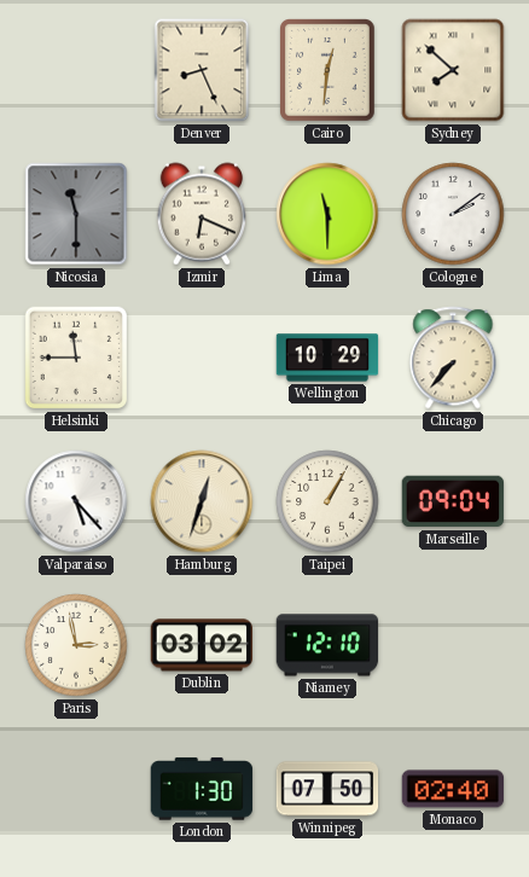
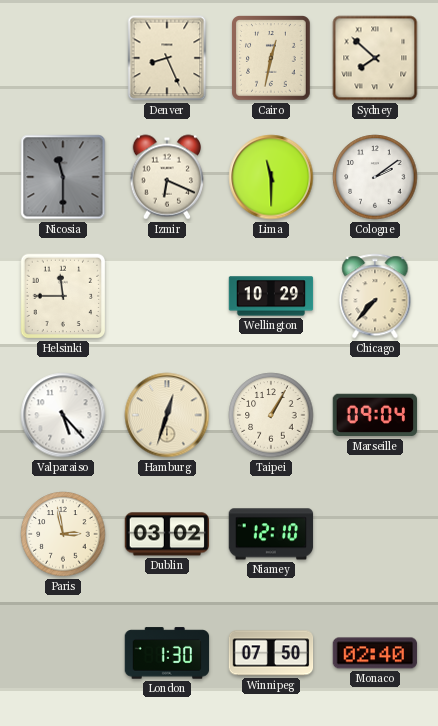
Cairo: 12:31 -> 12:32
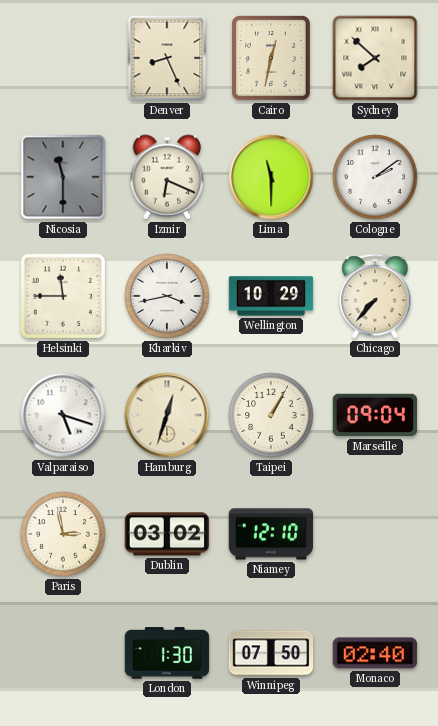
Kharkiv: none -> 3:43
Valparaiso: 5:23 -> 5:18
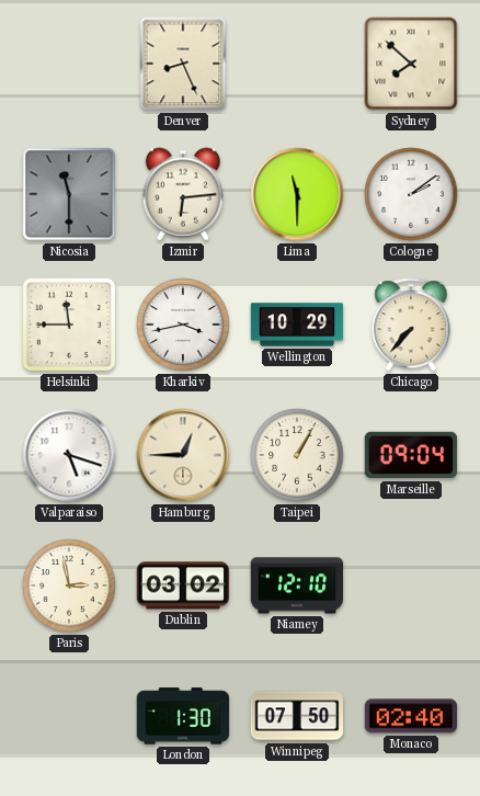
Cairo: 12:32 -> none
Izmir: 6:19 -> 6:14
Hamburg: 12:33 -> 12:45
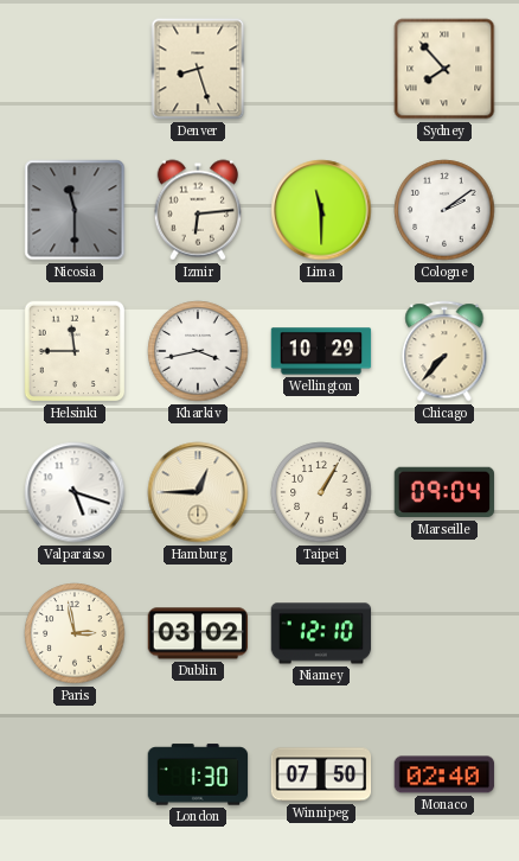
Denver: 8:26 -> 8:27
Sydney: 7:52 -> 7:53
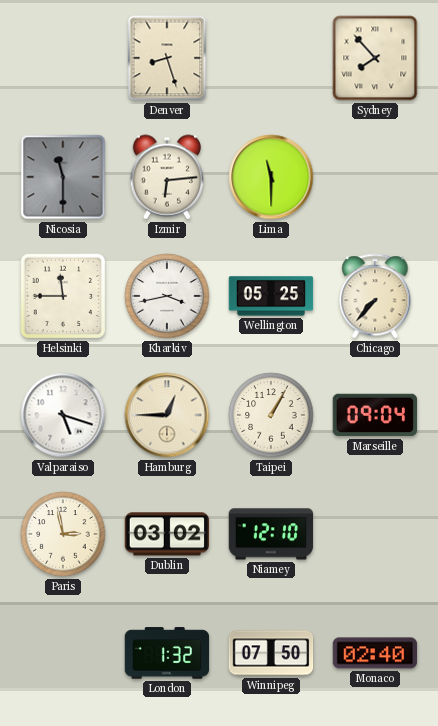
Cologne: 2:09 -> none
Wellington: 10:29 -> 05:25
London: 1:30 -> 1:32
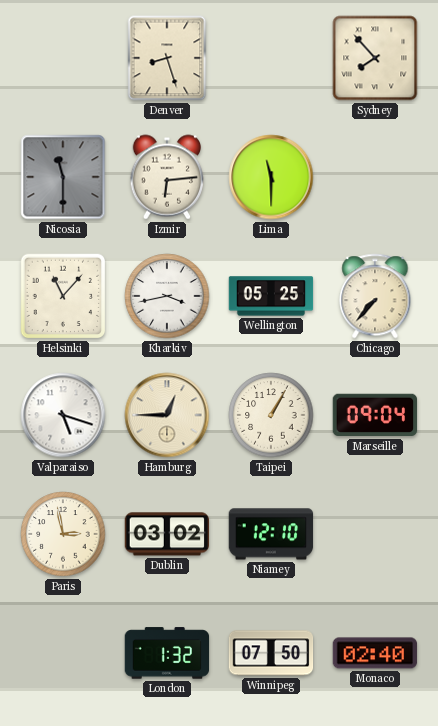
Helsinki: 11:45 -> 11:07
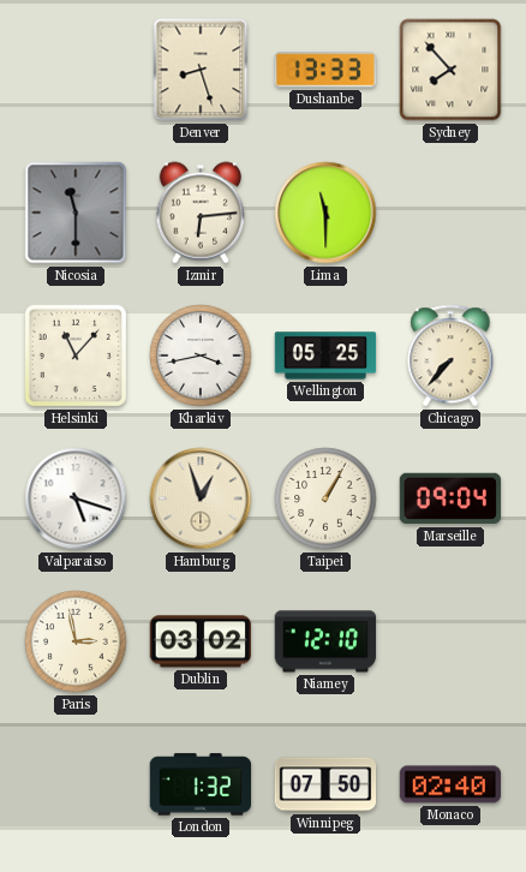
Dushanbe: none -> 13:33
Hamburg: 12:45 -> 12:57
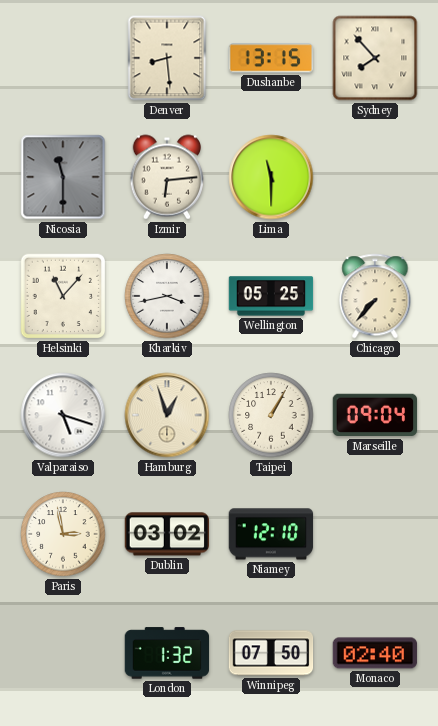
Denver: 8:27 -> 8:29
Dushanbe: 13:33 -> 13:15
